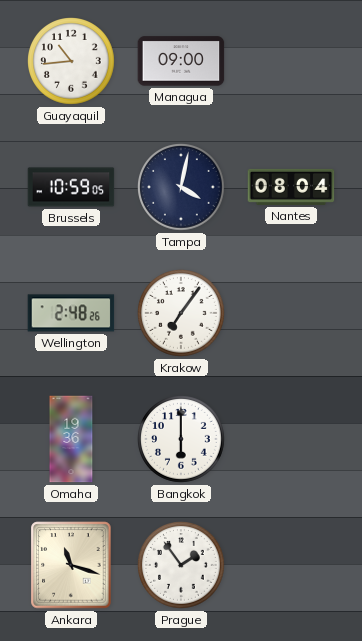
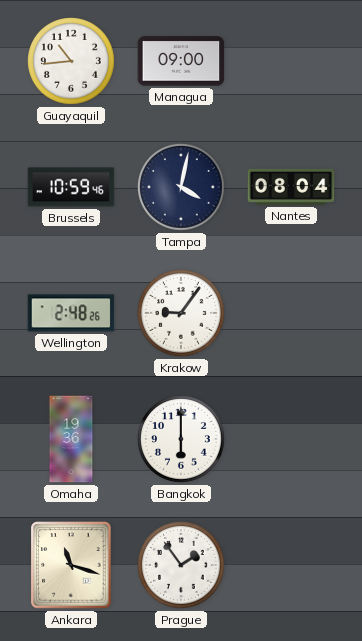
Brussels: 10:59:05 -> 10:59:46
Krakow: 7:06 -> 9:06
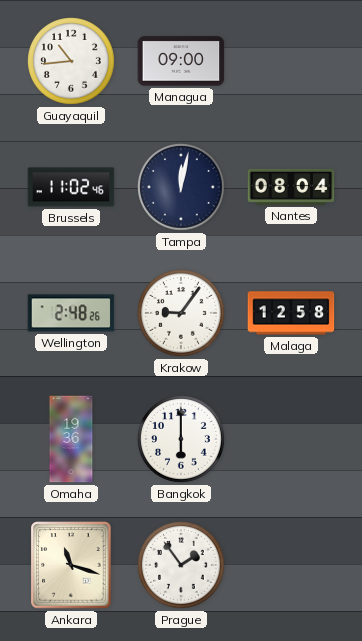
Brussels: 10:59 -> 11:02
Tampa: 4:02 -> 12:02
Malaga: none -> 12:58
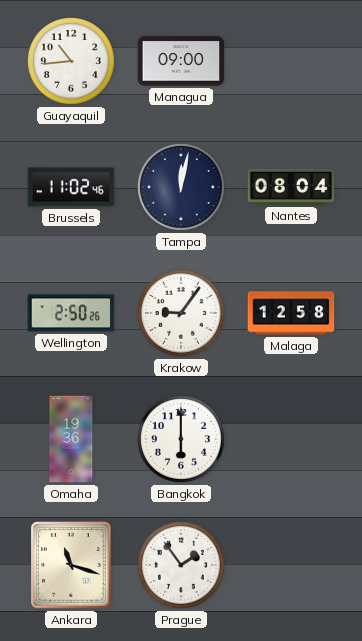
Wellington: 2:48 -> 2:50
